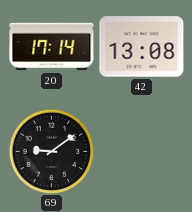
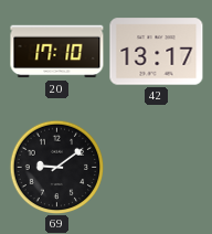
20: 17:14 -> 17:10
42: 13:08 -> 13:17
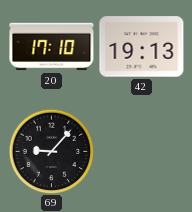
42: 13:17 -> 19:13
69: 9:09 -> 9:07
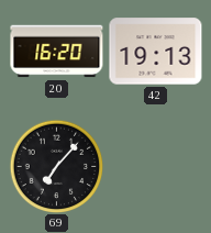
20: 17:10 -> 16:20
69: 9:07 -> 7:07
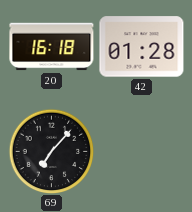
20: 16:20 -> 16:18
42: 19:13 -> 01:28
